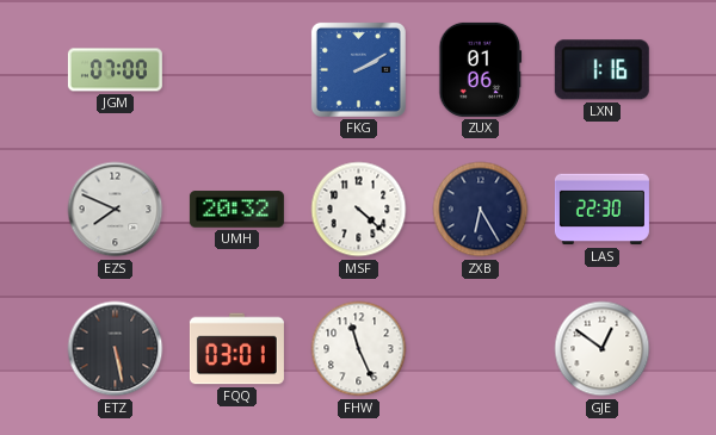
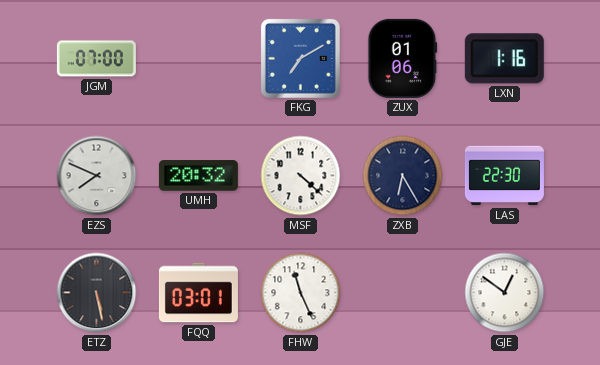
FKG: 2:10 -> 7:10
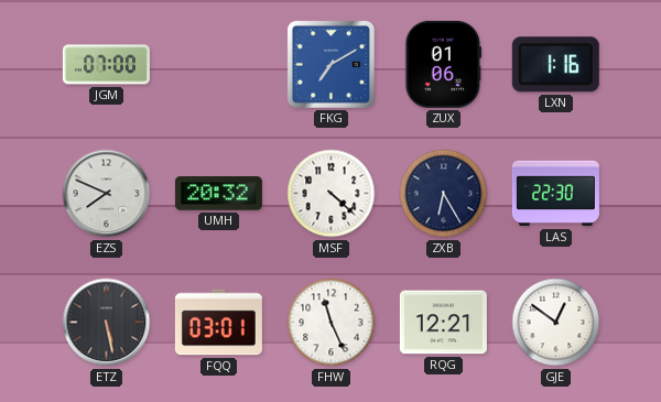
RQG: none -> 12:21
